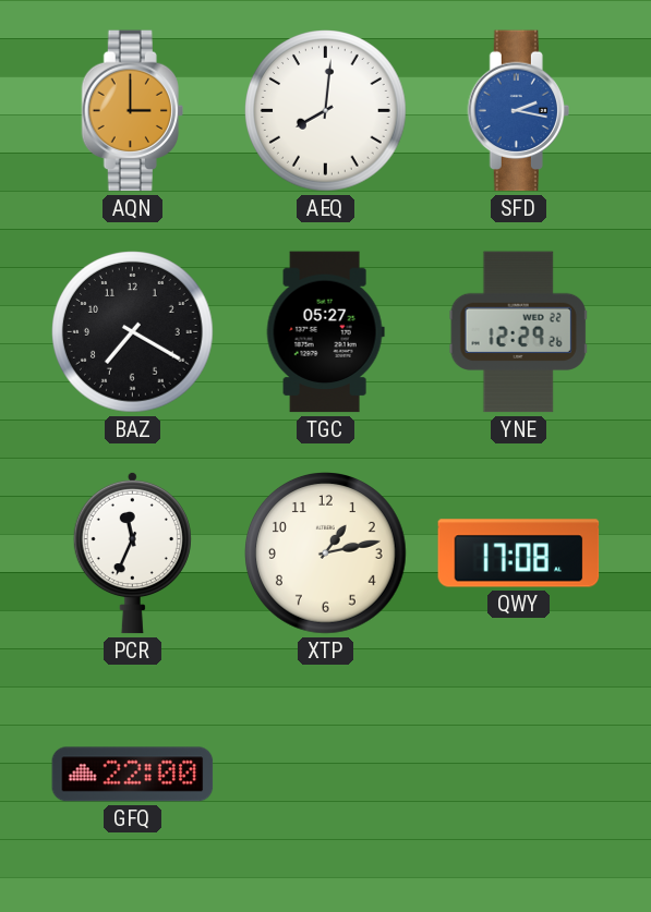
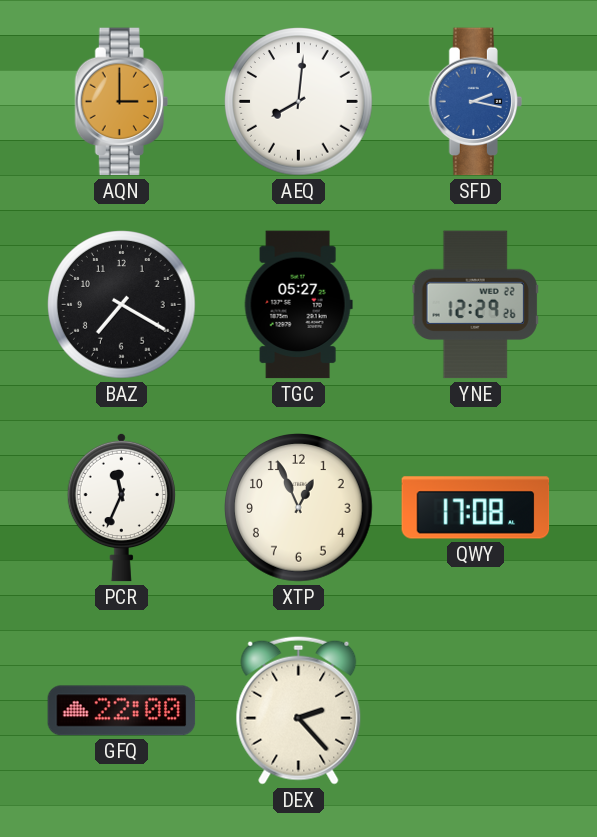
XTP: 1:13 -> 12:56
DEX: none -> 2:23
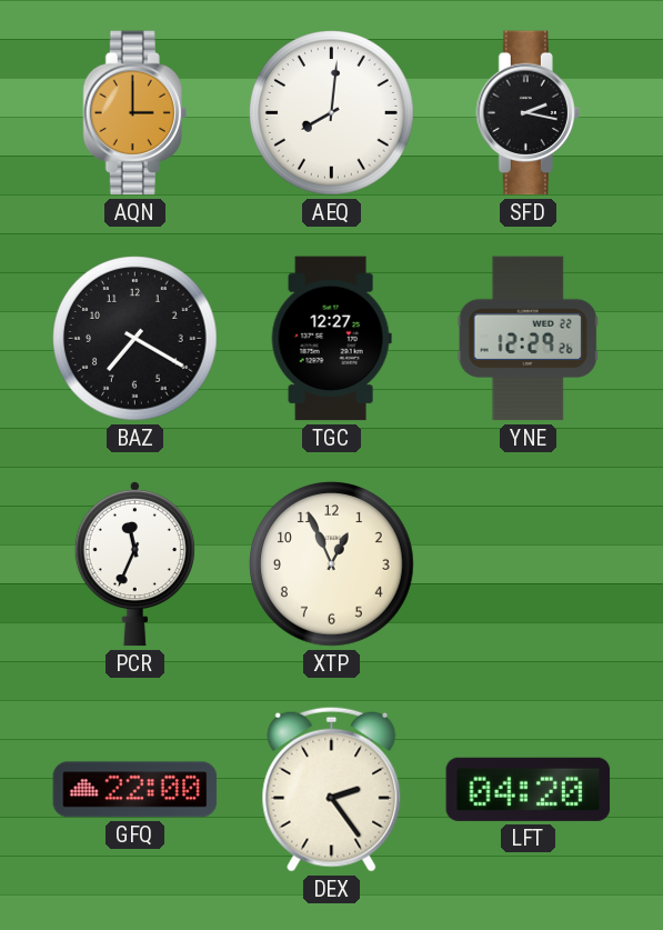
SFD dial: blue -> black
TGC: 05:27 -> 12:27
QWY: 17:08 -> none
DEX: 2:23 -> 2:24
LFT: none -> 04:20
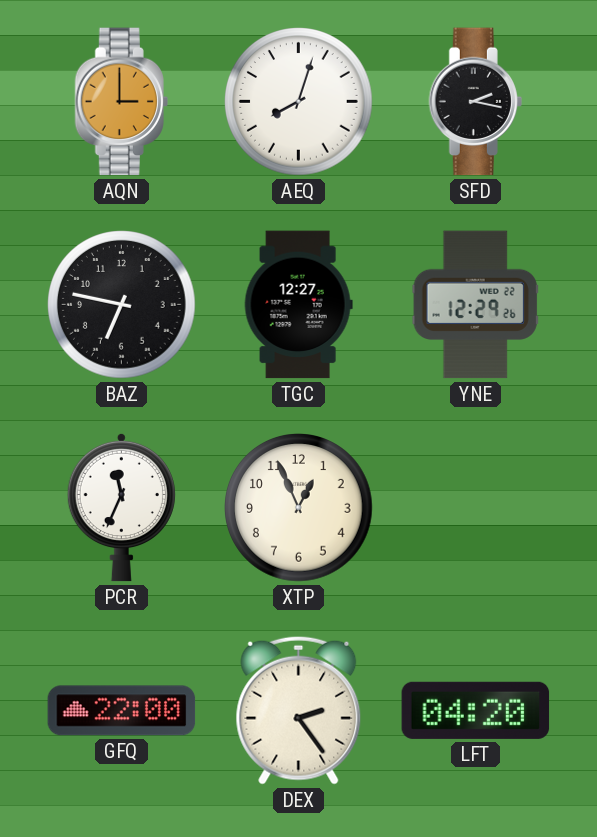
AEQ: 8:01 -> 8:03
BAZ: 7:20 -> 6:47
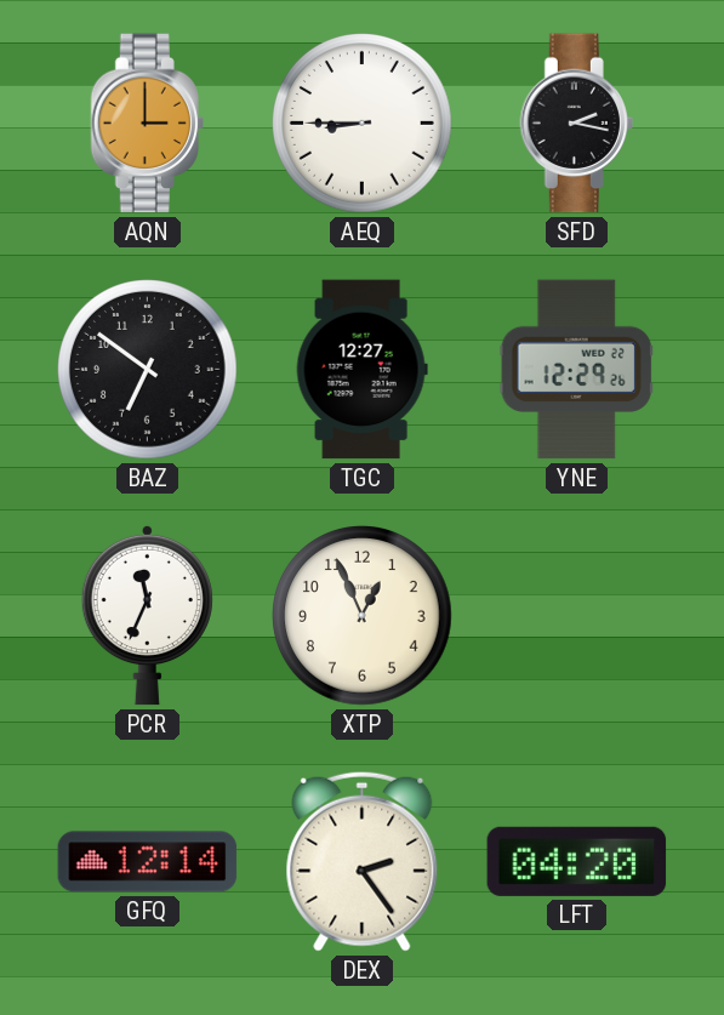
AEQ: 8:03 -> 8:45
BAZ: 6:47 -> 6:51
GFQ: 22:00 -> 12:14
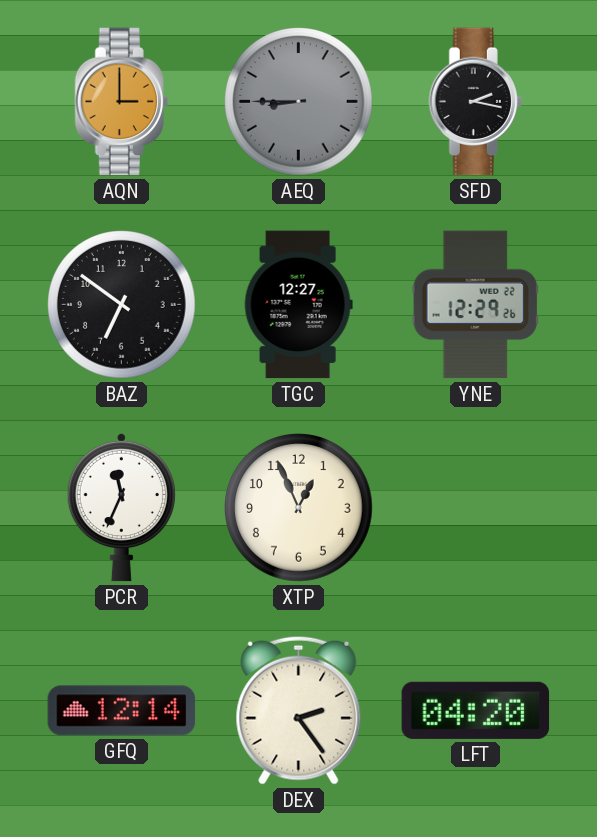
AEQ dial: white -> grey
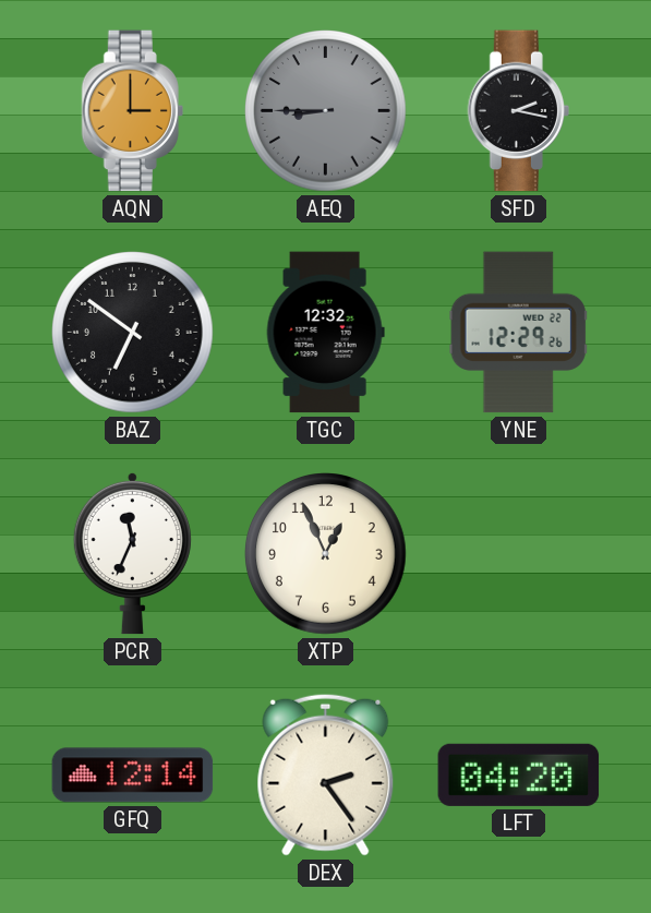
TGC: 12:27 -> 12:32
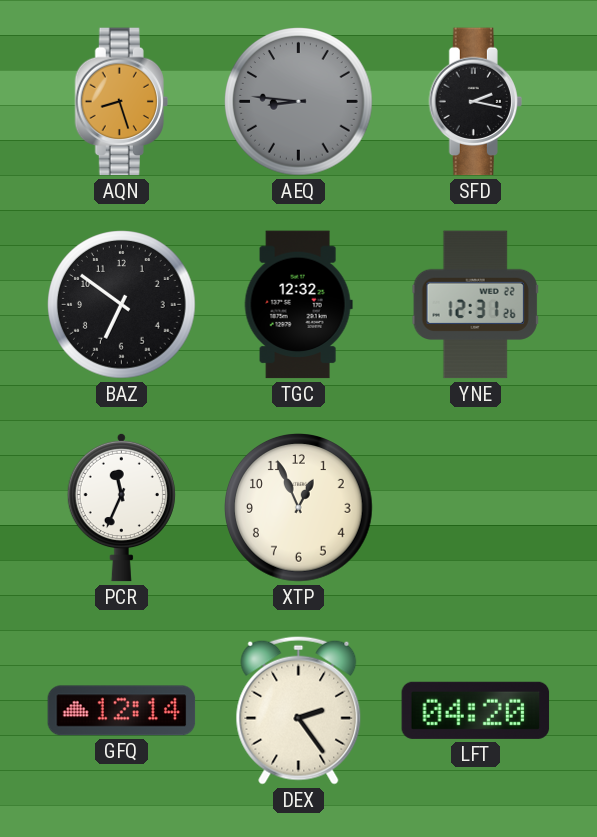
AQN: 3:00 -> 8:27
AEQ: 8:45 -> 8:46
YNE: 12:29 -> 12:31
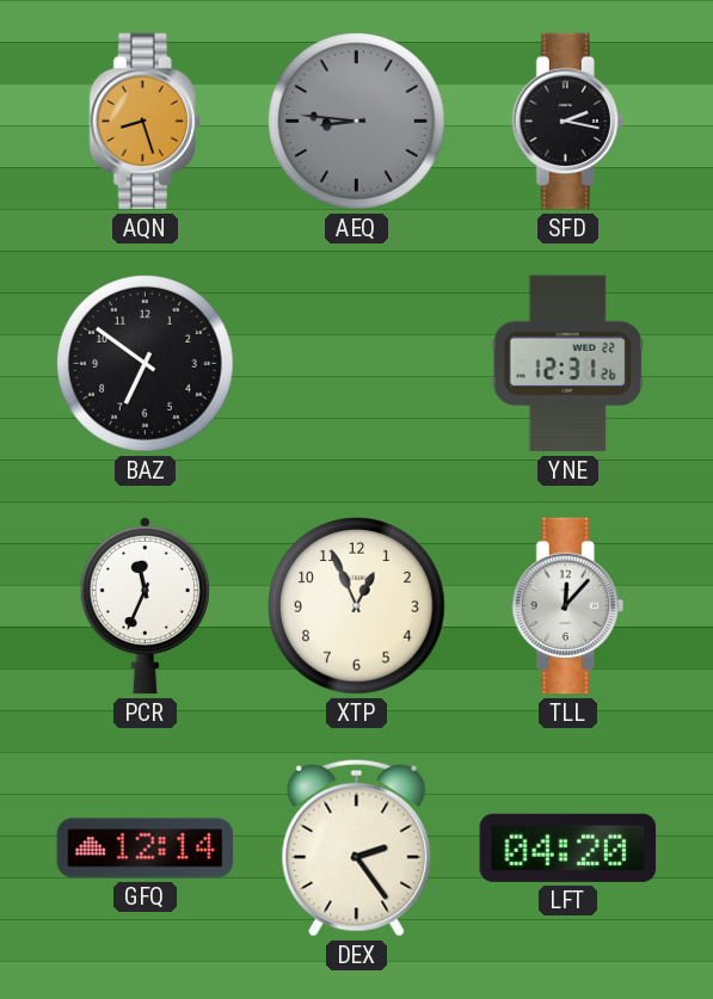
TGC: 12:32 -> none
TLL: none -> 12:07
